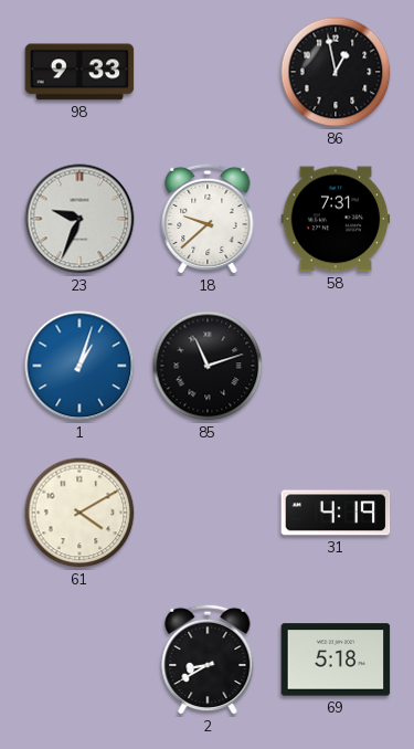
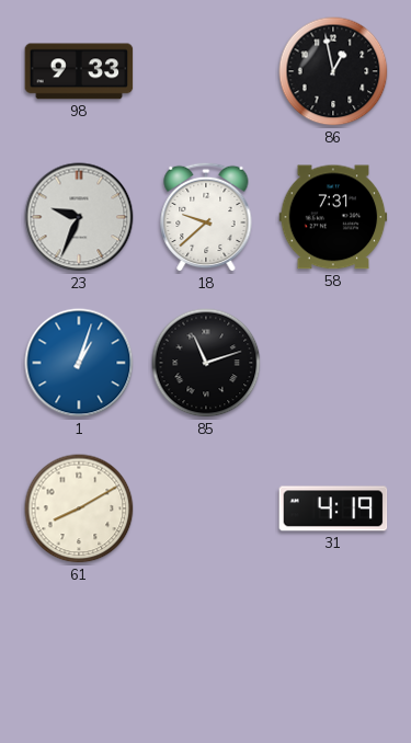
61: 4:10 -> 8:10
2: 8:40 -> none
69: 5:18 -> none
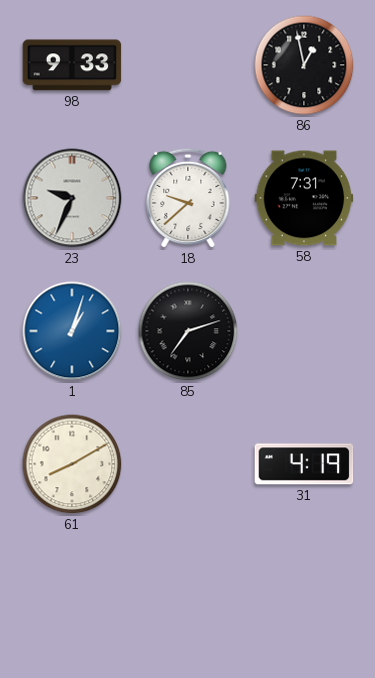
85: 11:12 -> 7:12
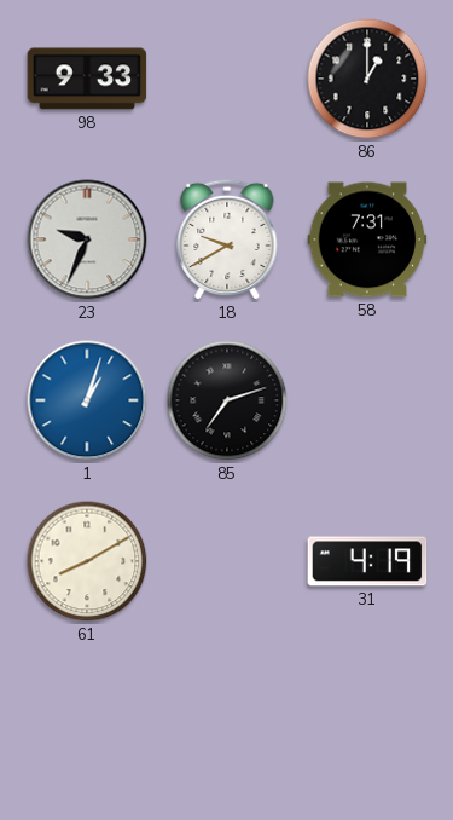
86: 12:58 -> 1:00
18: 9:38 -> 9:40
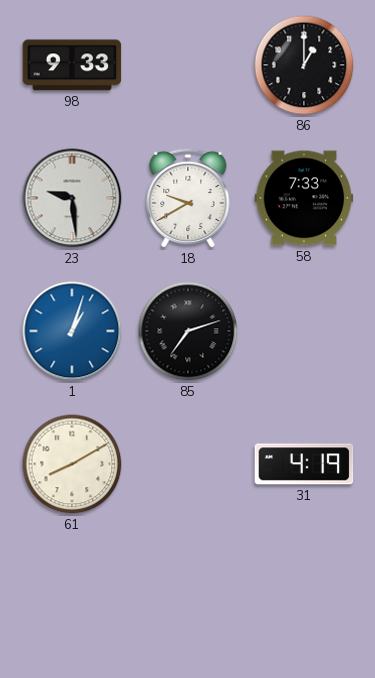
23: 9:34 -> 9:29
58: 7:31 -> 7:33
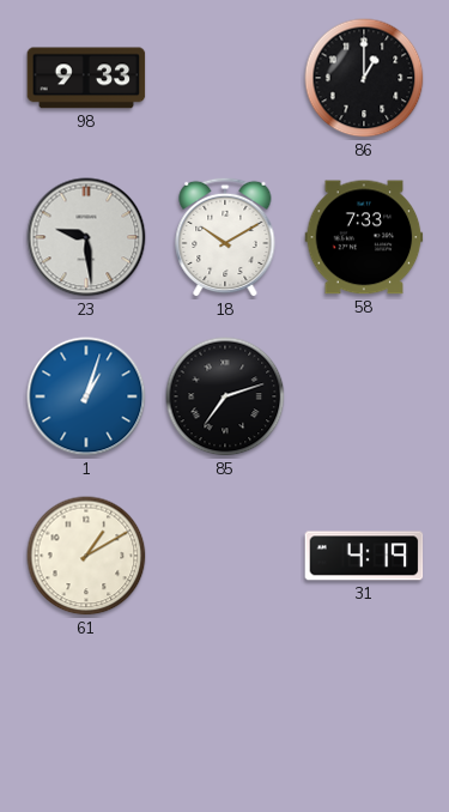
18: 9:40 -> 10:10
61: 8:10 -> 1:10
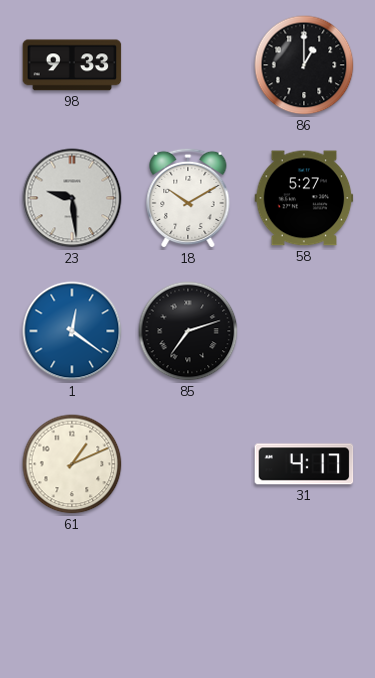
58: 7:33 -> 5:27
1: 1:03 -> 12:21
61: 1:10 -> 1:11
31: 4:19 -> 4:17
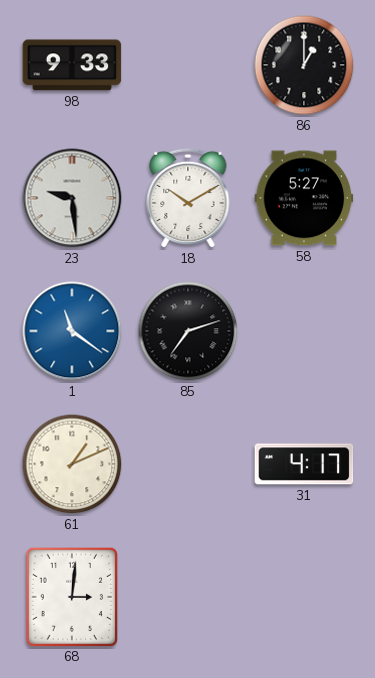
1: 12:21 -> 11:21
68: none -> 3:01
